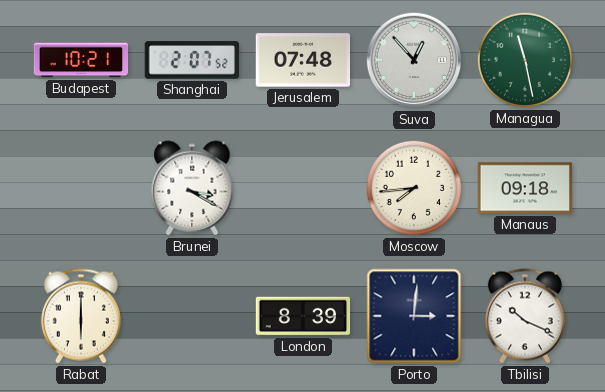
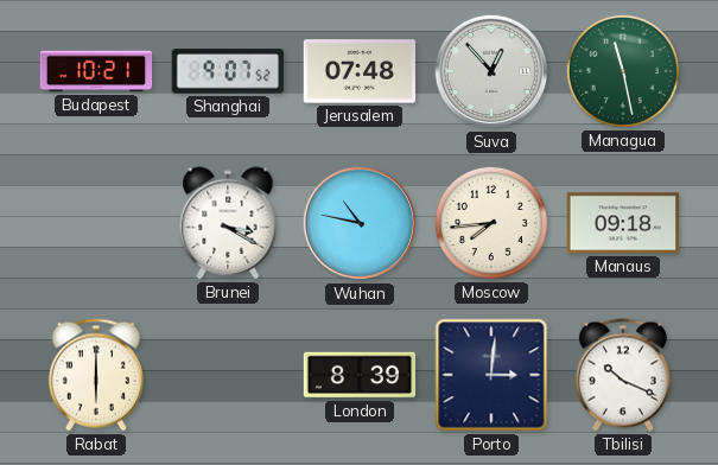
Shanghai: 2:07 -> 9:07
Wuhan: none -> 10:47
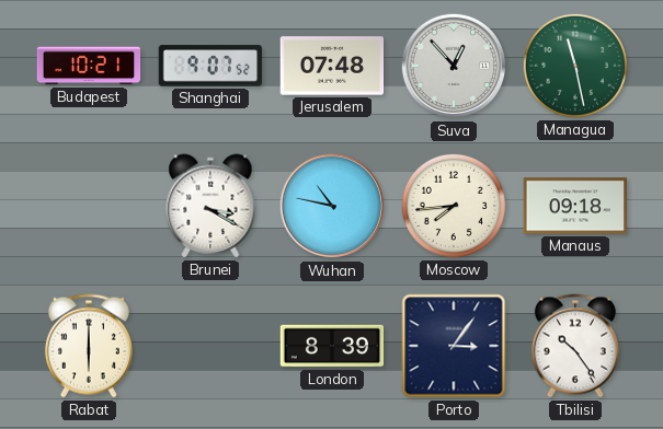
Porto: 3:01 -> 3:06
Tbilisi: 10:19 -> 10:24
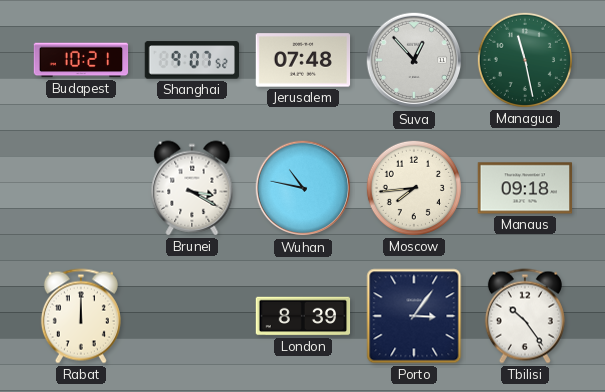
Rabat: 6:00 -> 12:00
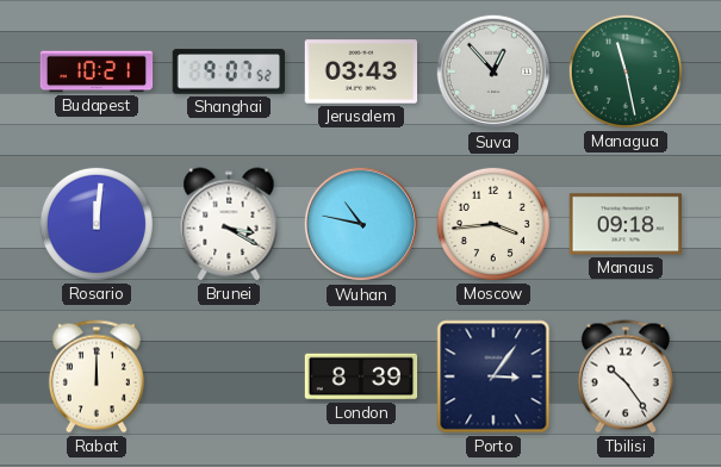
Jerusalem: 07:48 -> 03:43
Rosario: none -> 12:01
Moscow: 7:44 -> 3:44
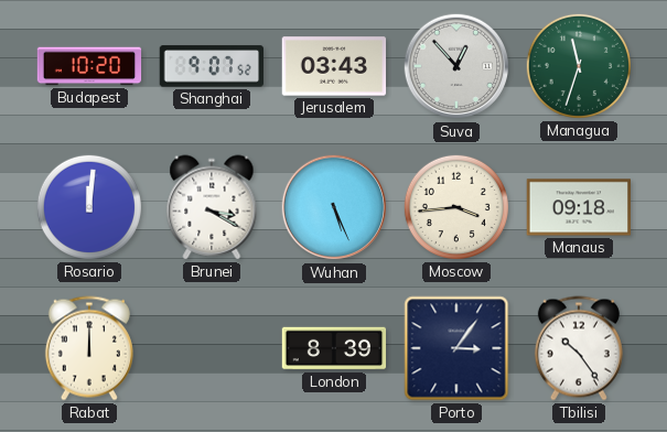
Budapest: 10:21 -> 10:20
Managua: 11:28 -> 11:33
Wuhan: 10:47 -> 5:26
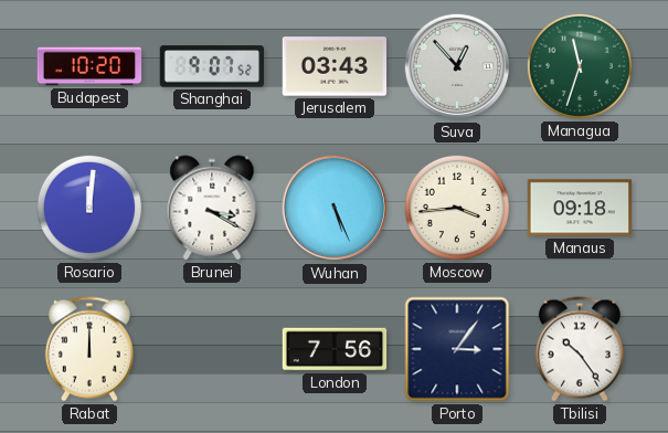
London: 8:39 -> 7:56
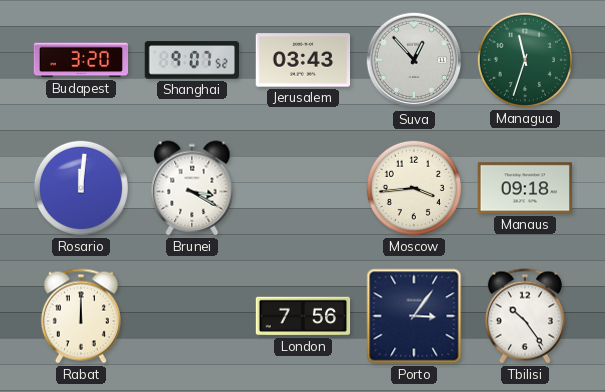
Budapest: 10:20 -> 3:20
Wuhan: 5:26 -> none
